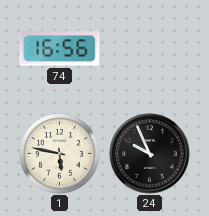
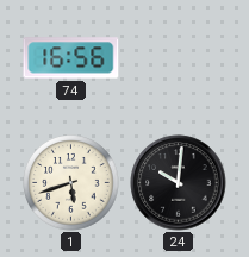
1: 5:47 -> 5:42
24: 9:56 -> 10:01
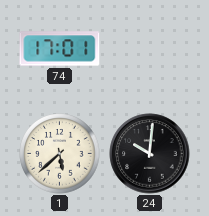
74: 16:56 -> 17:01
1: 5:42 -> 5:38
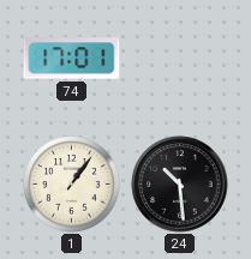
1: 5:38 -> 1:06
24: 10:01 -> 10:29
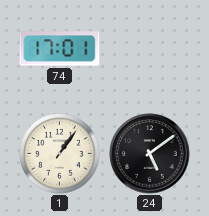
24: 10:29 -> 5:09
